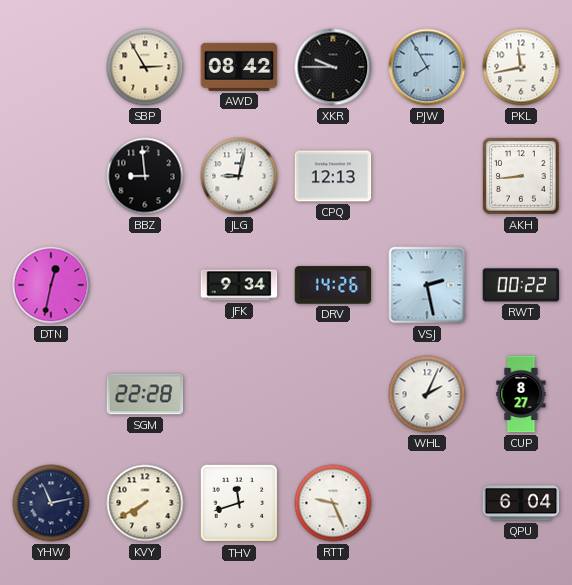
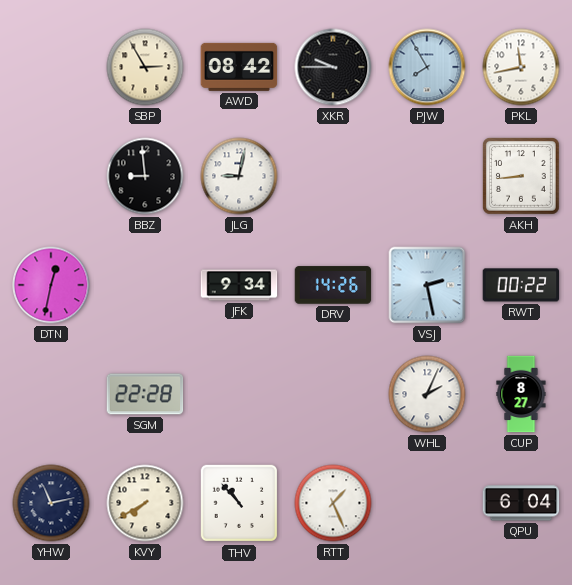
CPQ: 12:13 -> none
THV: 11:42 -> 10:53
RTT: 9:26 -> 1:26
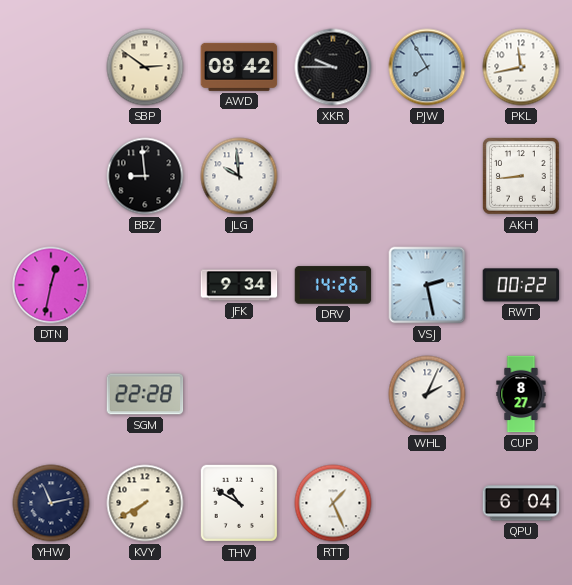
SBP: 2:55 -> 2:51
JLG: 9:02 -> 9:59
THV: 10:53 -> 10:50
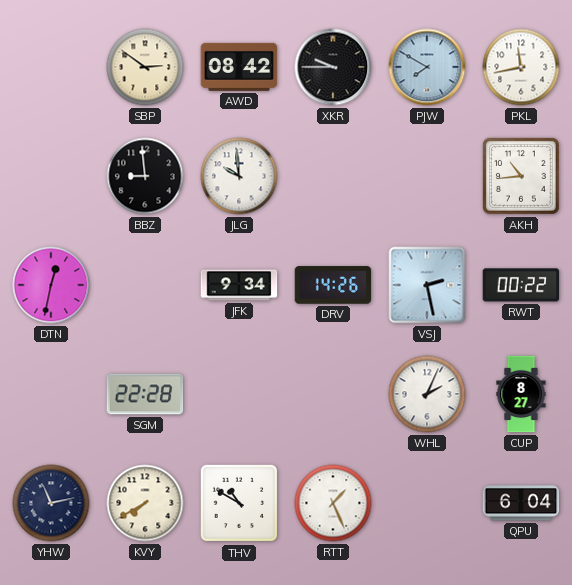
PJW: 7:55 -> 7:50
AKH: 8:44 -> 10:44
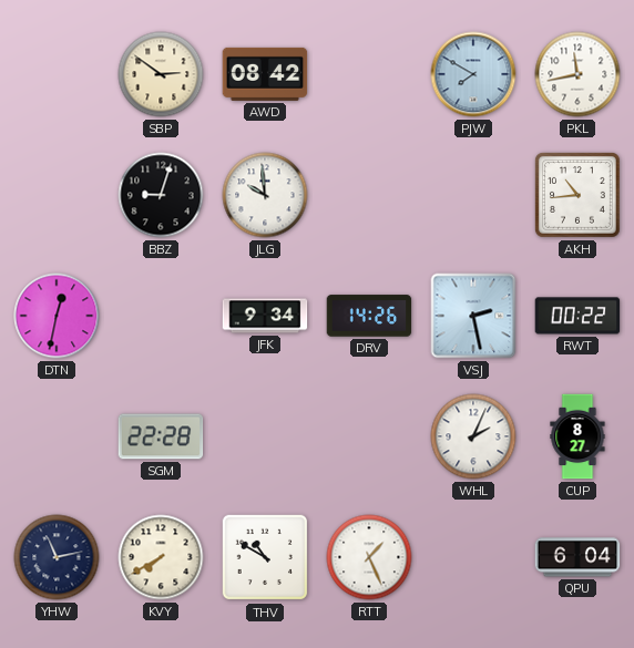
XKR: 9:45 -> none
BBZ: 8:59 -> 9:03
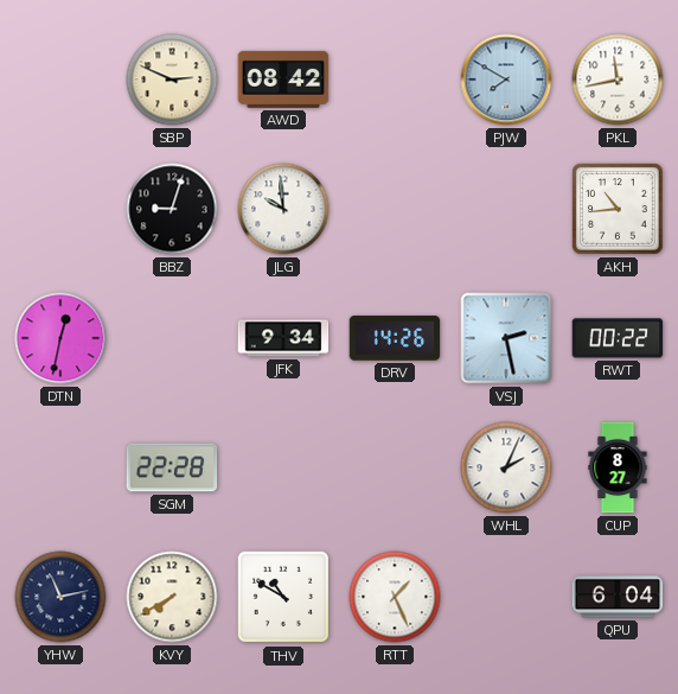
SBP: 2:51 -> 2:49
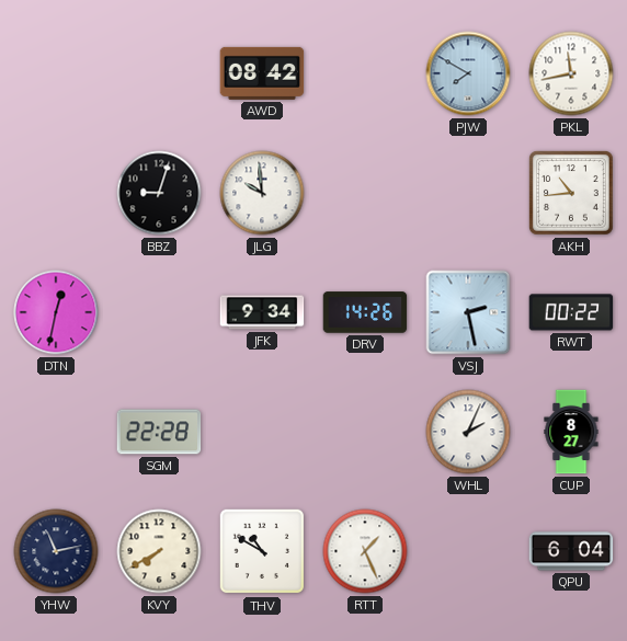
SBP: 2:49 -> none
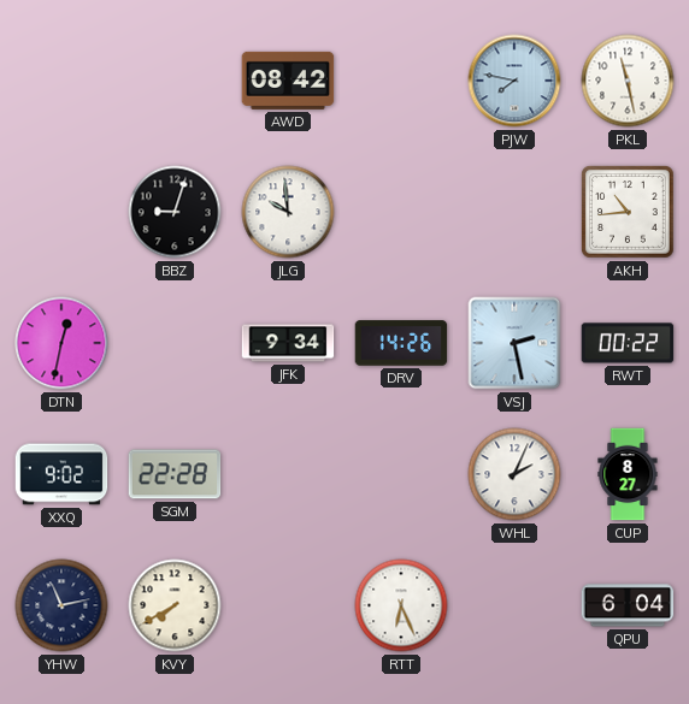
PJW: 7:50 -> 7:47
PKL: 11:43 -> 11:28
XXQ: none -> 9:02
THV: 10:50 -> none
RTT: 1:26 -> 6:26
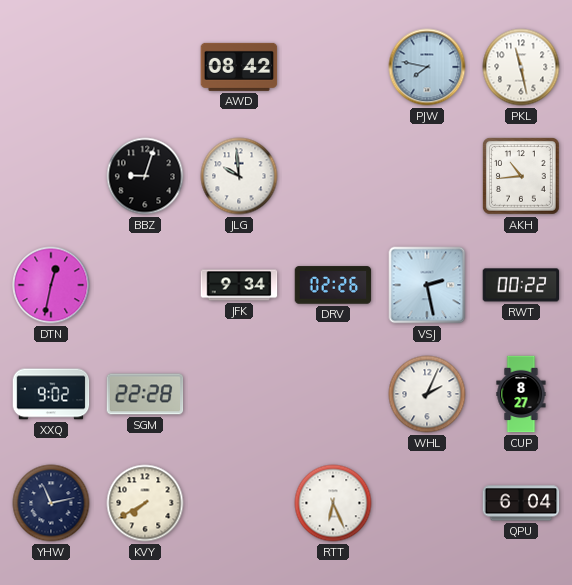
DRV: 14:26 -> 02:26
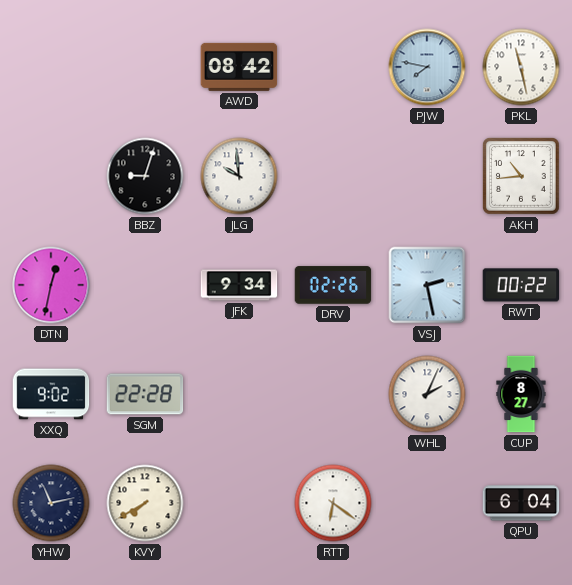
RTT: 6:26 -> 6:21
